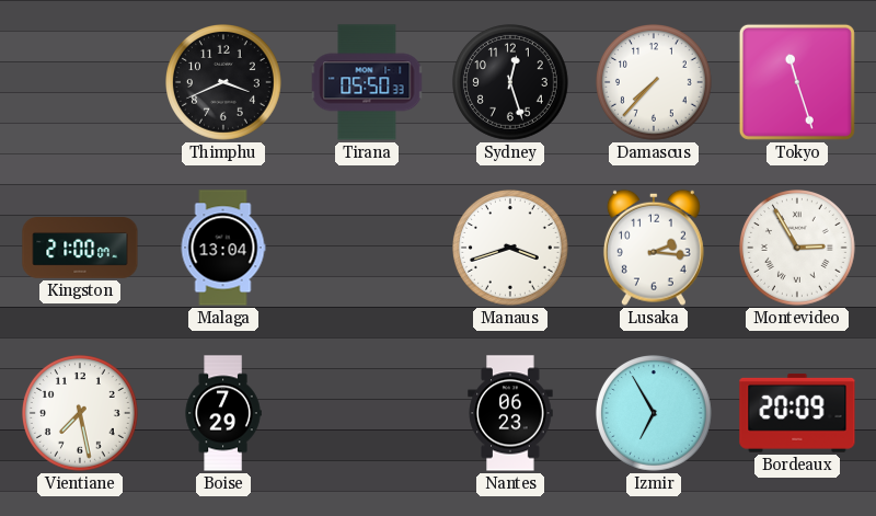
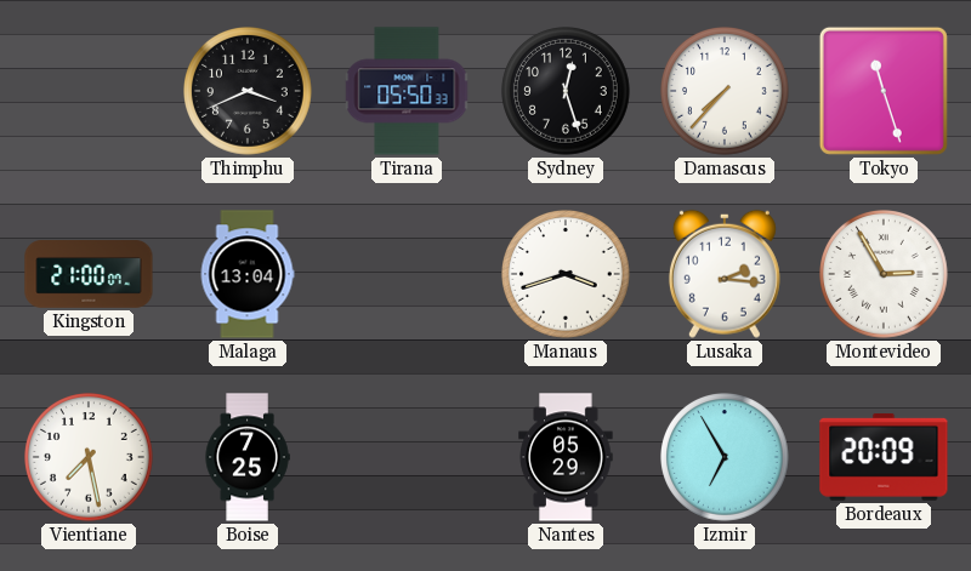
Boise: 7:29 -> 7:25
Nantes: 06:23 -> 05:29
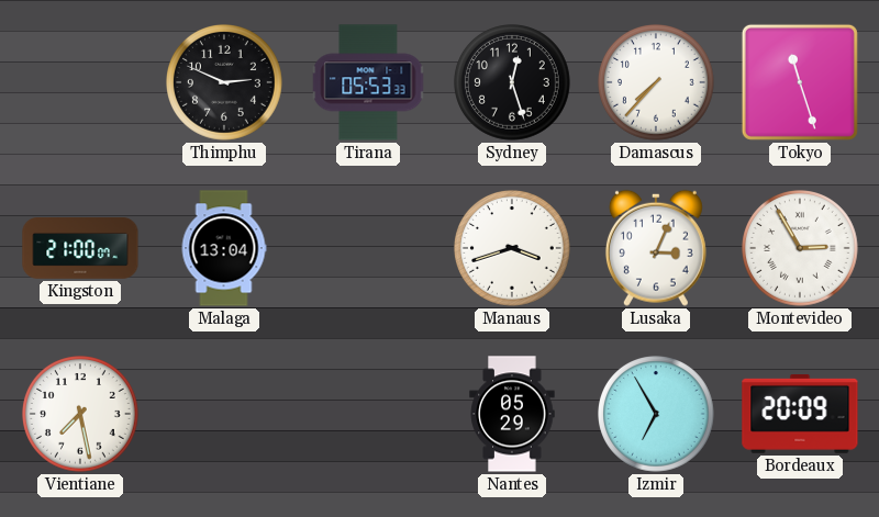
Thimphu: 3:41 -> 2:49
Tirana: 05:50 -> 05:53
Lusaka: 2:16 -> 3:04
Boise: 7:25 -> none
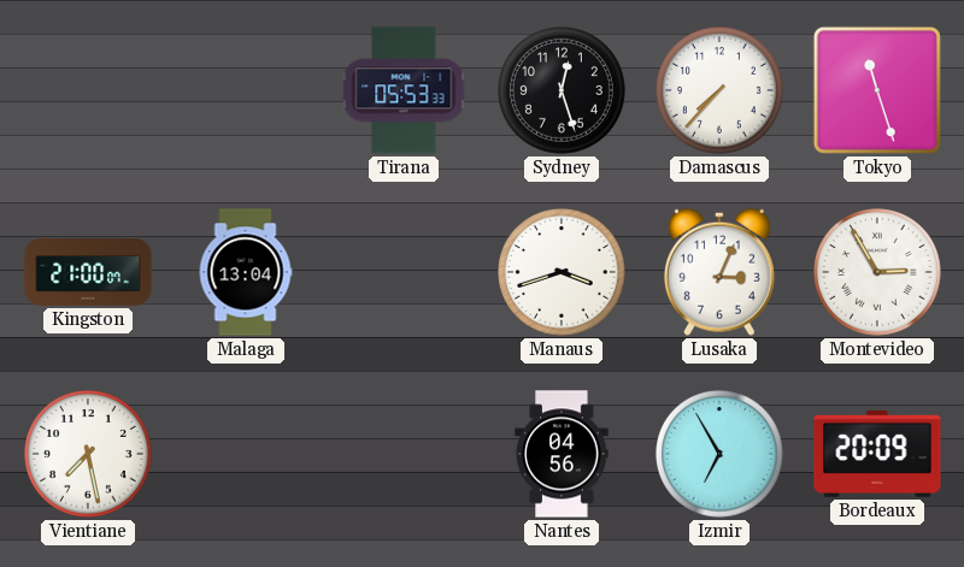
Thimphu: 2:49 -> none
Nantes: 05:29 -> 04:56
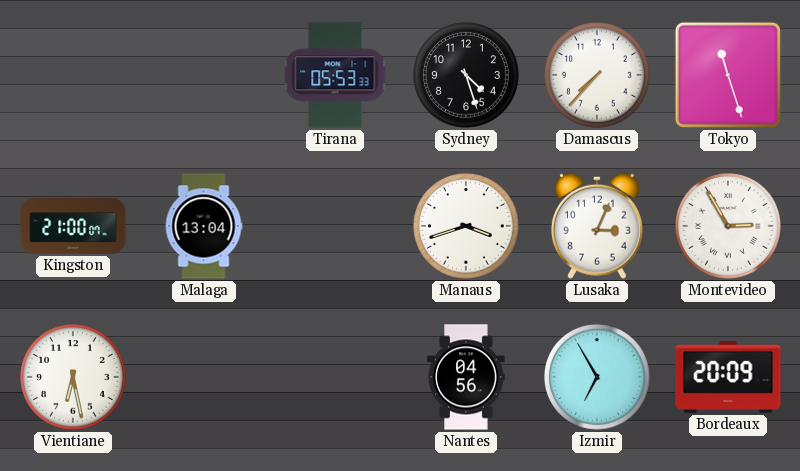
Sydney: 12:27 -> 4:27
Vientiane: 7:28 -> 6:28
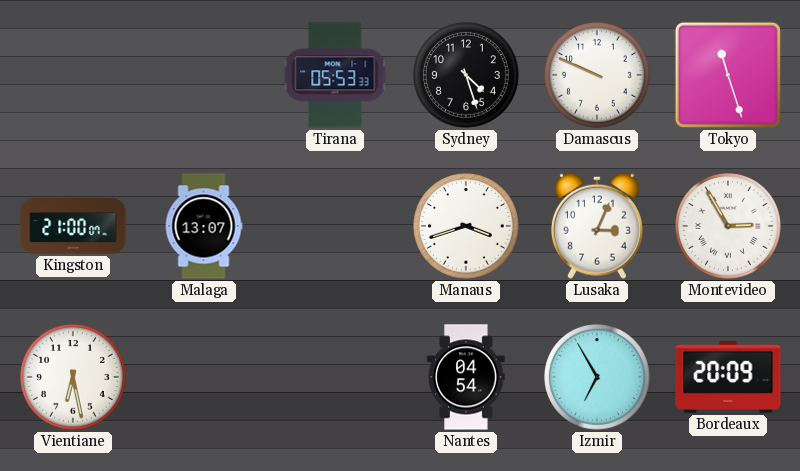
Damascus: 7:37 -> 9:49
Malaga: 13:04 -> 13:07
Nantes: 04:56 -> 04:54
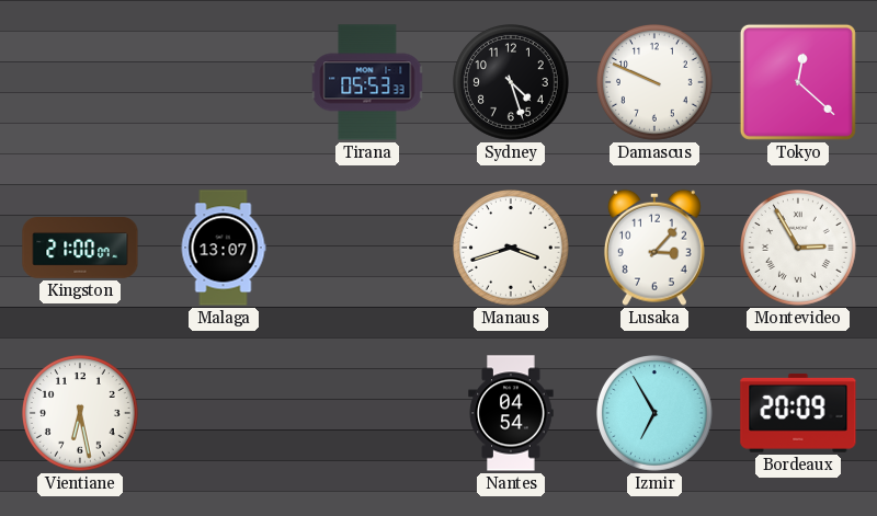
Tokyo: 11:27 -> 12:22
Lusaka: 3:04 -> 3:07
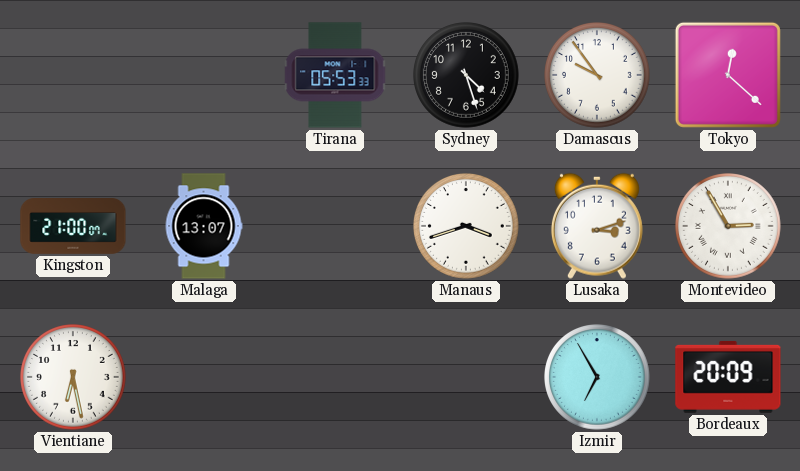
Damascus: 9:49 -> 9:54
Lusaka: 3:07 -> 3:12
Nantes: 04:54 -> none
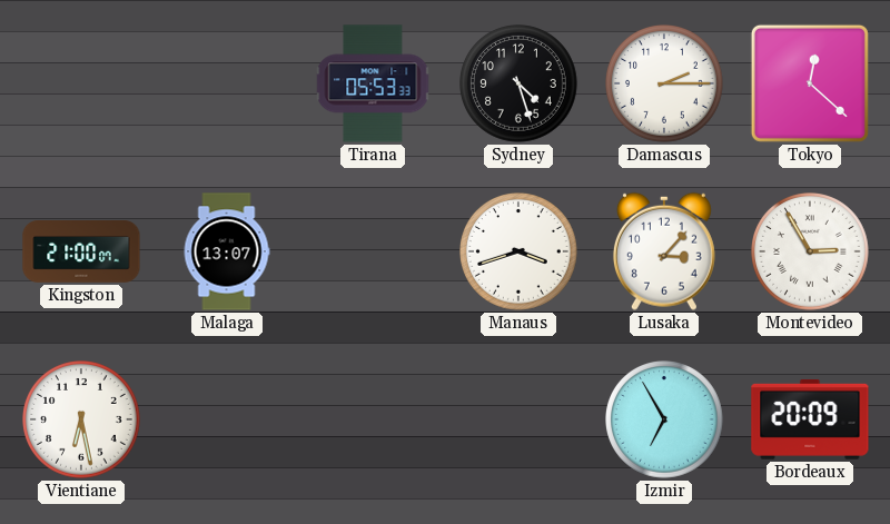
Damascus: 9:54 -> 2:15
Lusaka: 3:12 -> 3:07
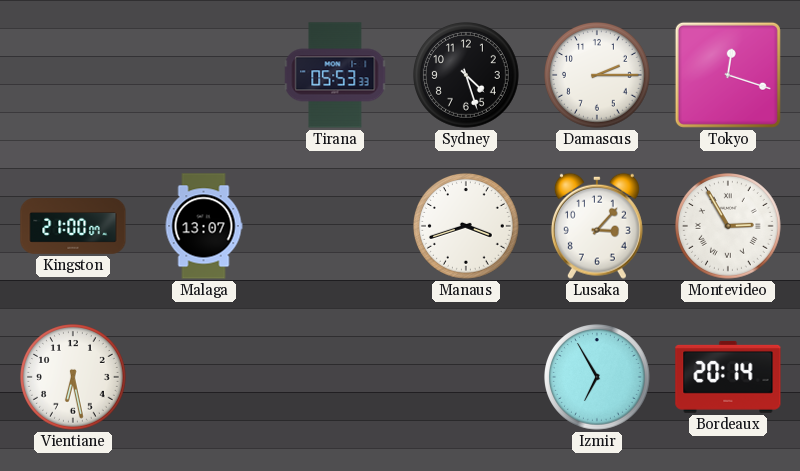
Tokyo: 12:22 -> 12:18
Bordeaux: 20:09 -> 20:14
